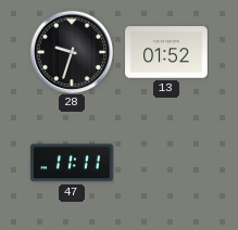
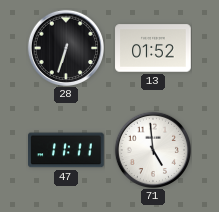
28: 9:33 -> 6:33
71: none -> 4:59
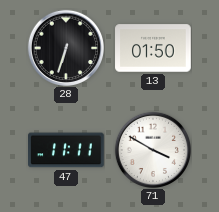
13: 01:52 -> 01:50
71: 4:59 -> 3:50
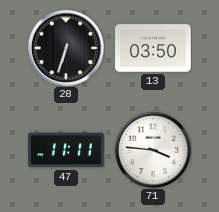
13: 01:50 -> 03:50
71: 3:50 -> 3:46
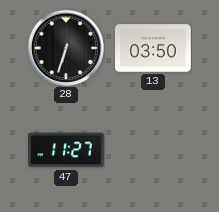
47: 11:11 -> 11:27
71: 3:46 -> none
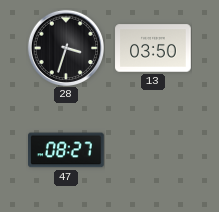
28: 6:33 -> 3:33
47: 11:27 -> 08:27
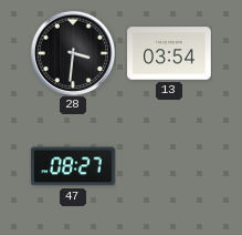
28: 3:33 -> 3:31
13: 03:50 -> 03:54
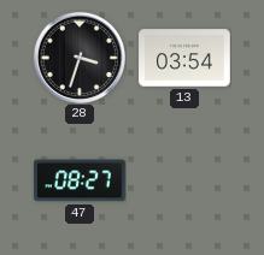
28: 3:31 -> 3:33
